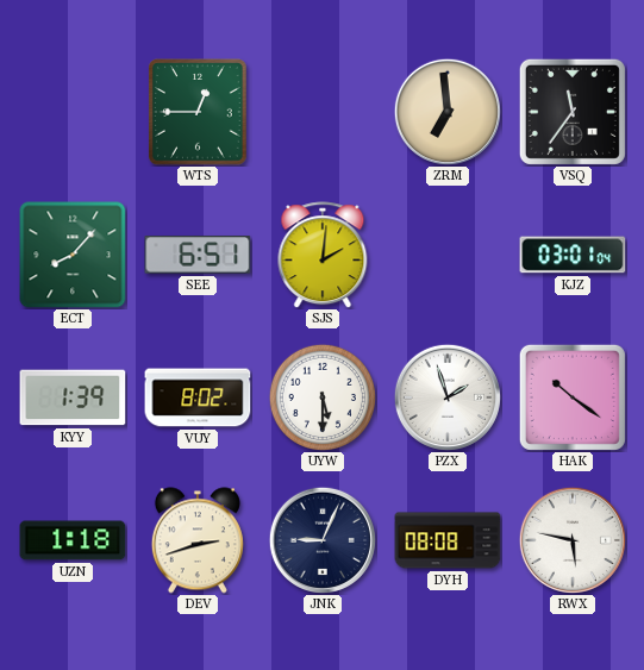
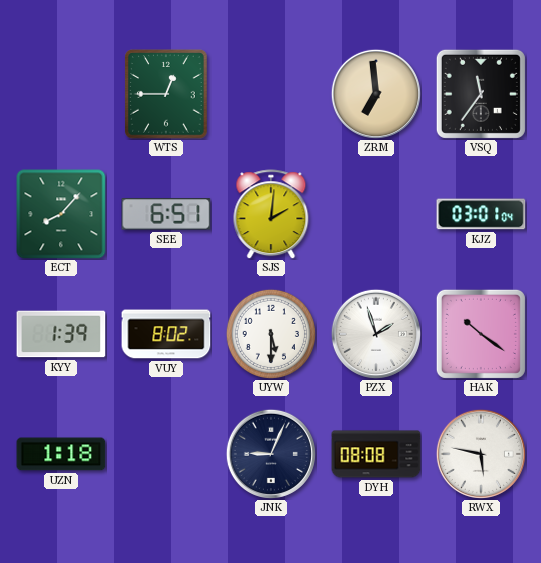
DEV: 2:42 -> none
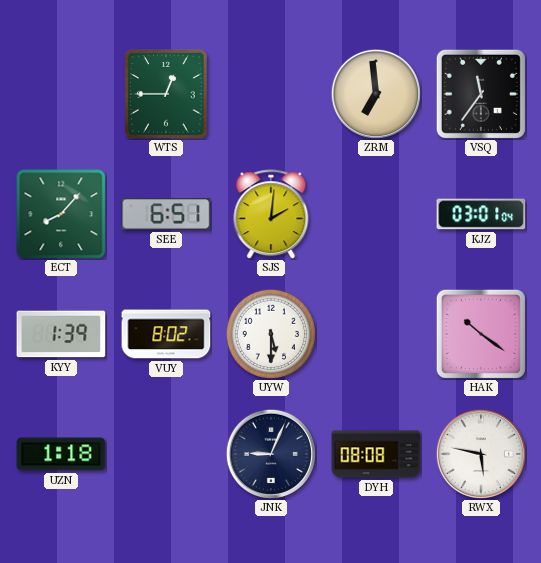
PZX: 1:57 -> none
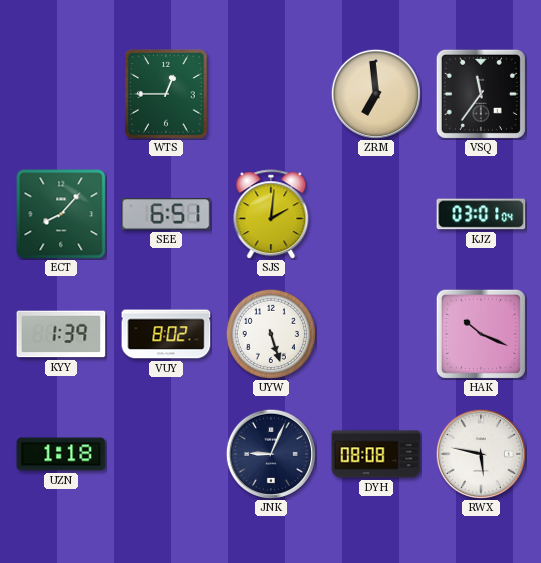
UYW: 5:30 -> 5:27
HAK: 10:21 -> 10:19
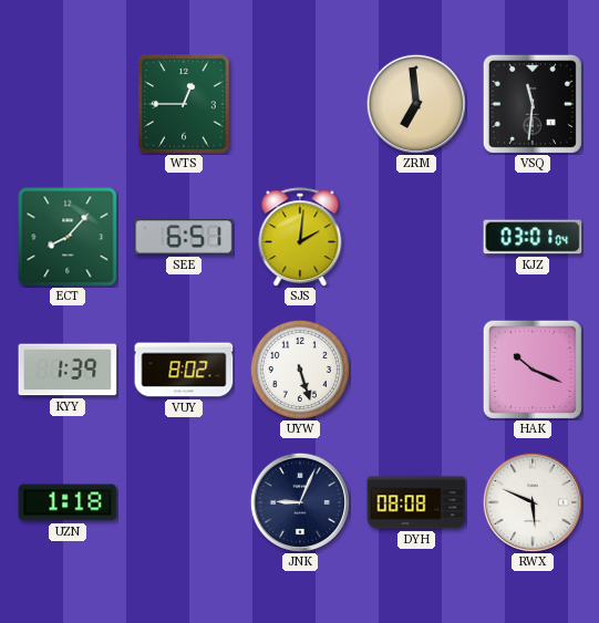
VSQ: 11:36 -> 11:31
RWX: 5:47 -> 5:49
